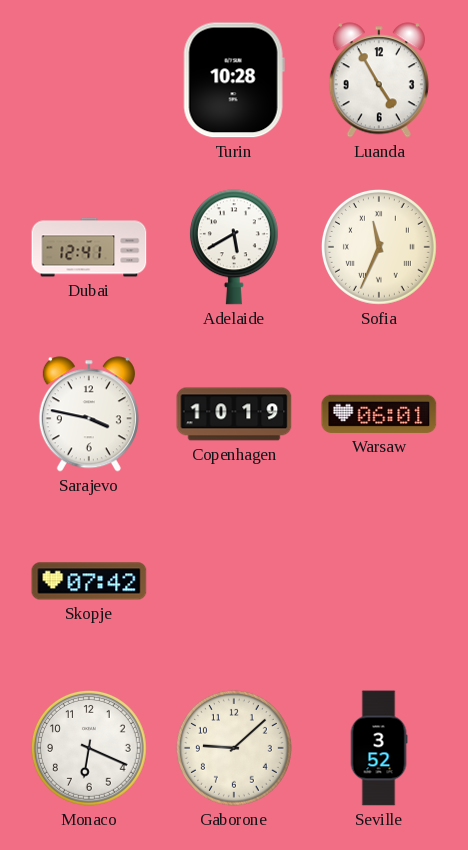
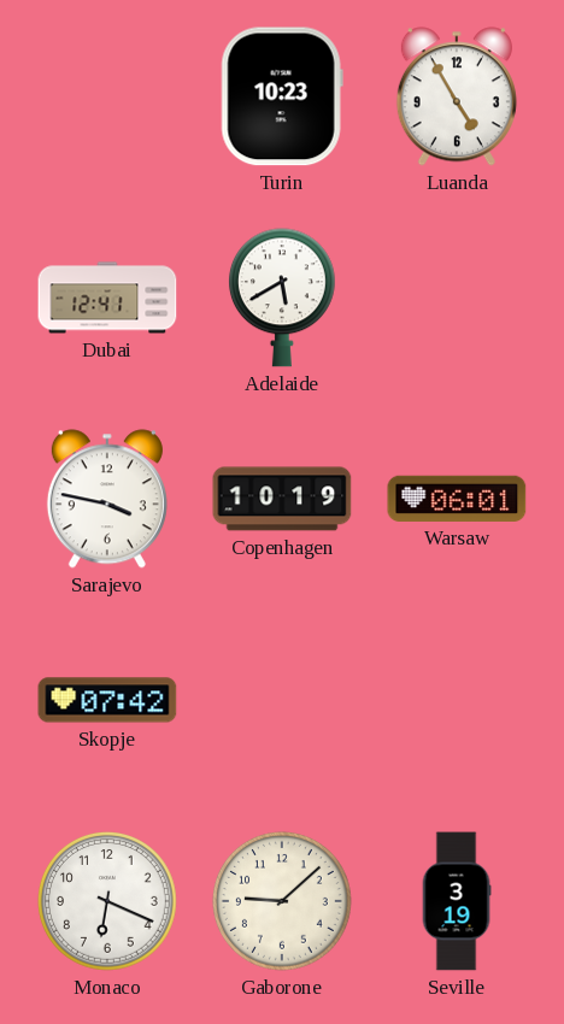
Turin: 10:28 -> 10:23
Sofia: 11:34 -> none
Seville: 3:52 -> 3:19
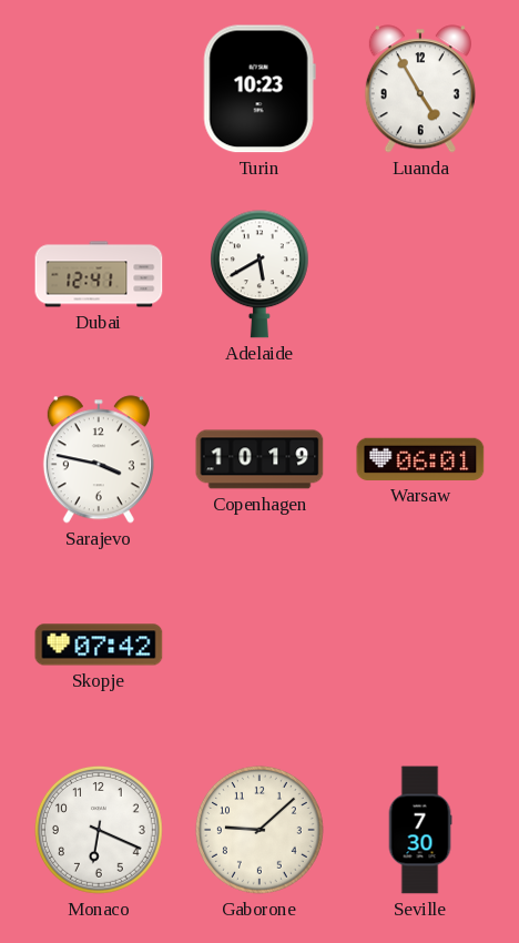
Seville: 3:19 -> 7:30
